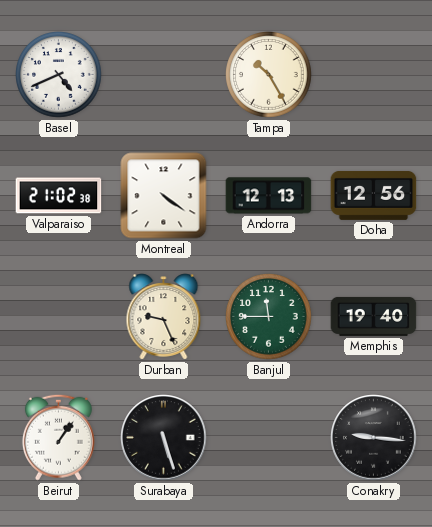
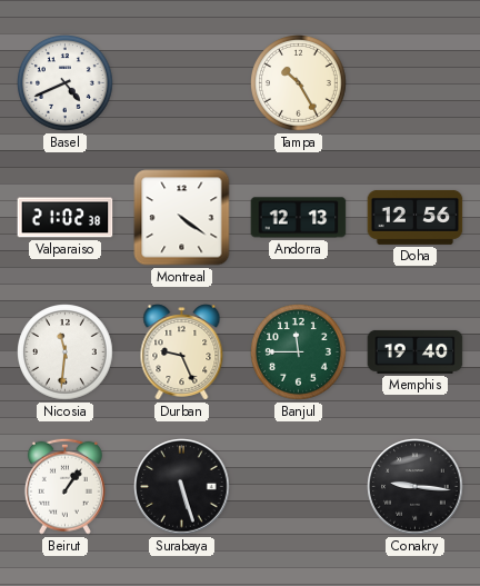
Nicosia: none -> 11:31
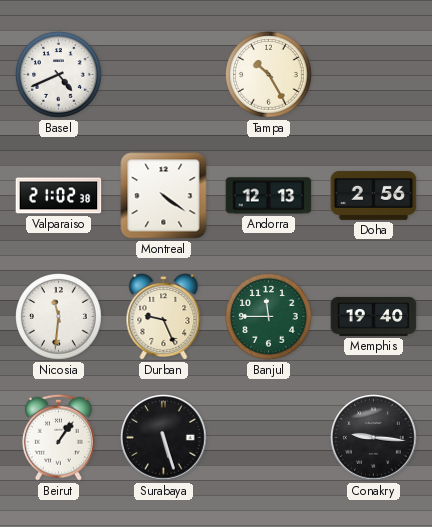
Doha: 12:56 -> 2:56
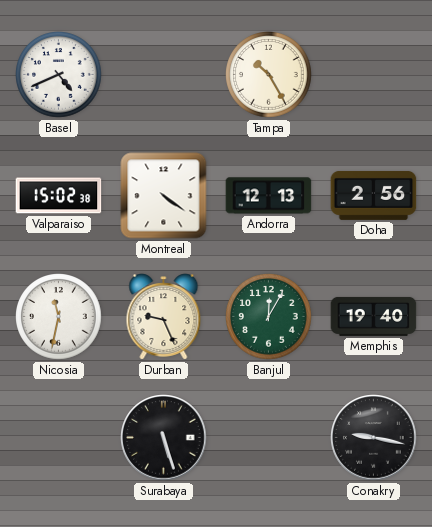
Valparaiso: 21:02 -> 15:02
Nicosia: 11:31 -> 11:32
Banjul: 11:45 -> 12:05
Beirut: 1:06 -> none
Conakry: 9:16 -> 9:17
